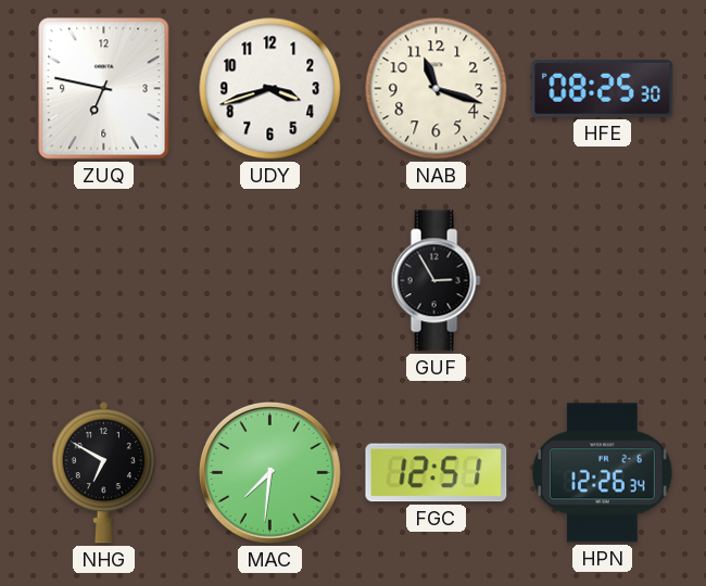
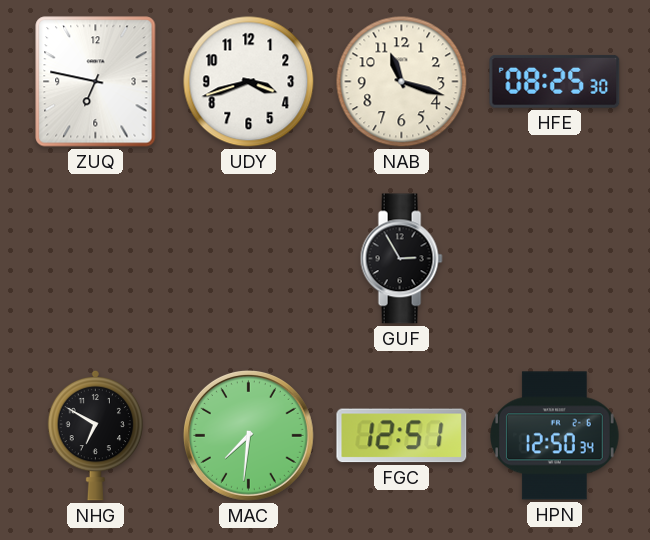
HPN: 12:26 -> 12:50
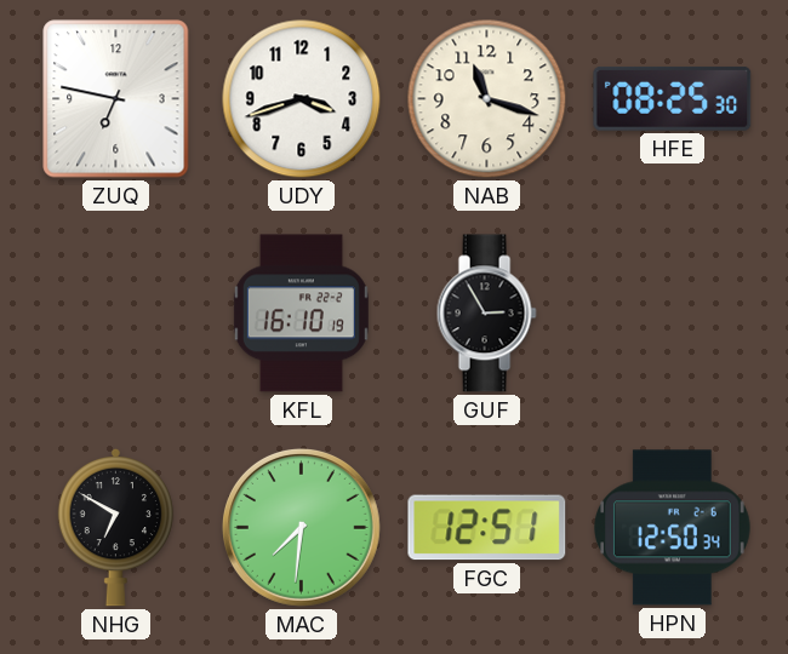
KFL: none -> 16:10
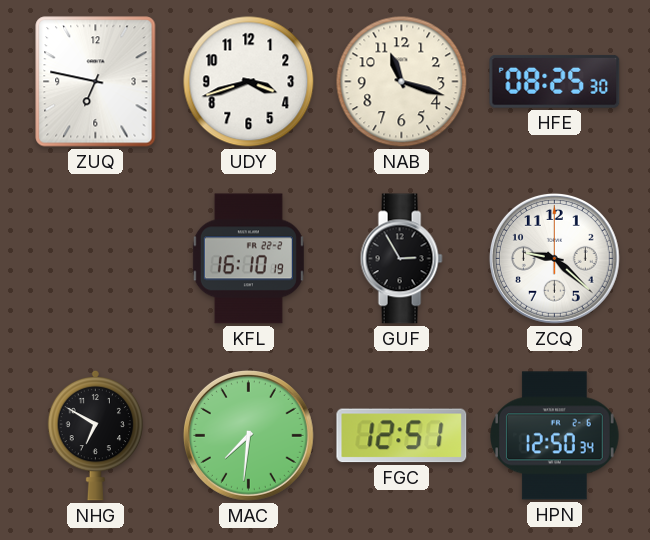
ZCQ: none -> 9:22
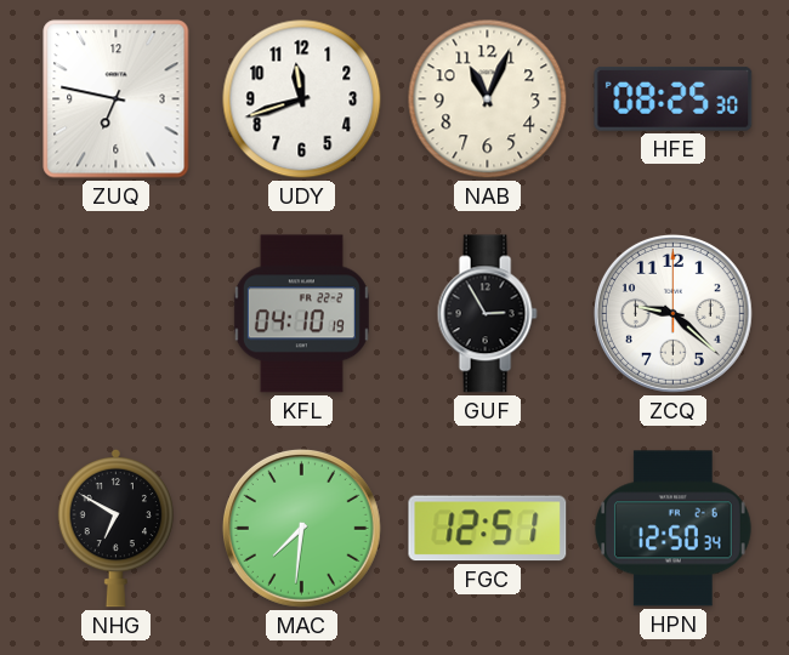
UDY: 3:42 -> 11:42
NAB: 11:18 -> 11:04
KFL: 16:10 -> 04:10
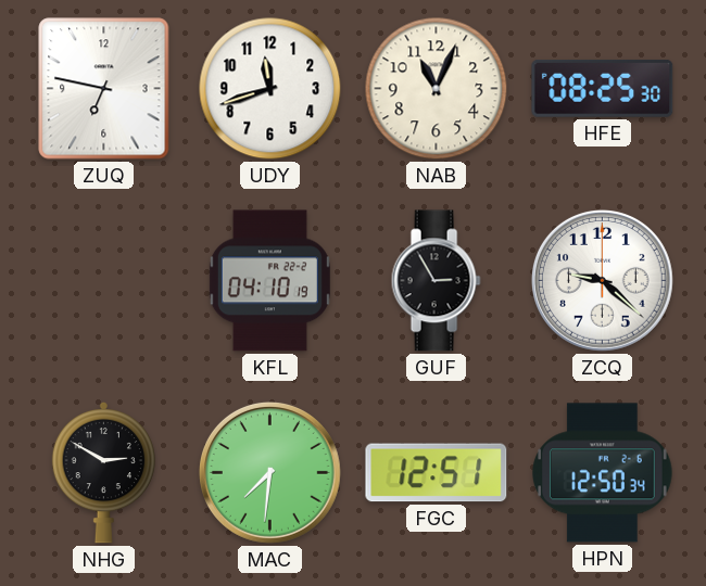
NHG: 6:50 -> 2:50
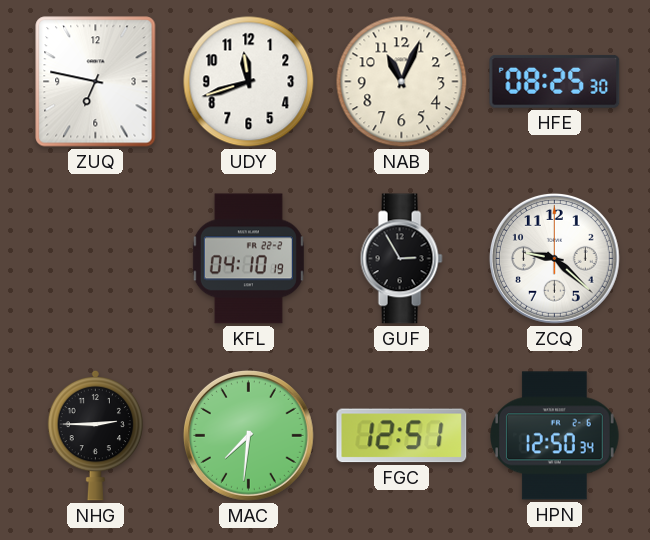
NHG: 2:50 -> 2:45
